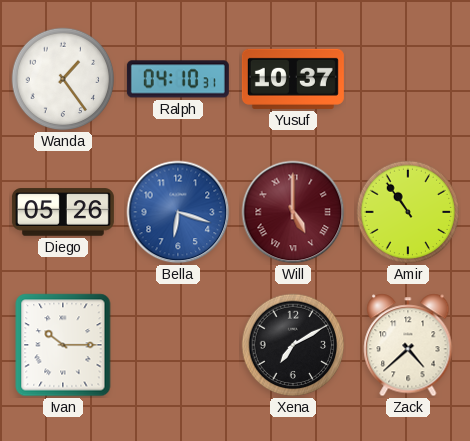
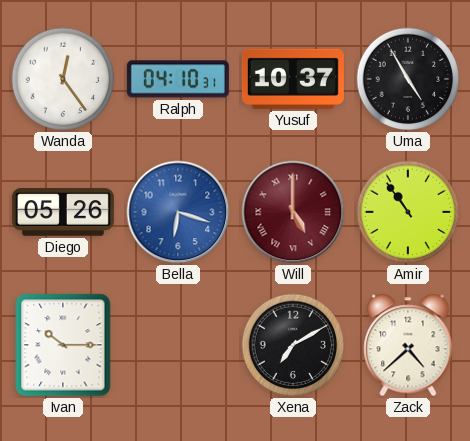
Wanda: 1:24 -> 12:24
Uma: none -> 4:55
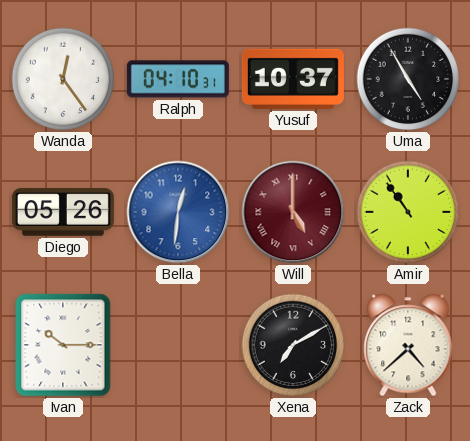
Bella: 6:18 -> 12:31
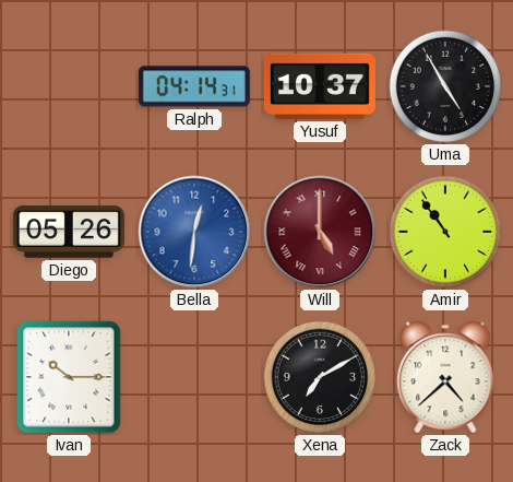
Wanda: 12:24 -> none
Ralph: 04:10 -> 04:14
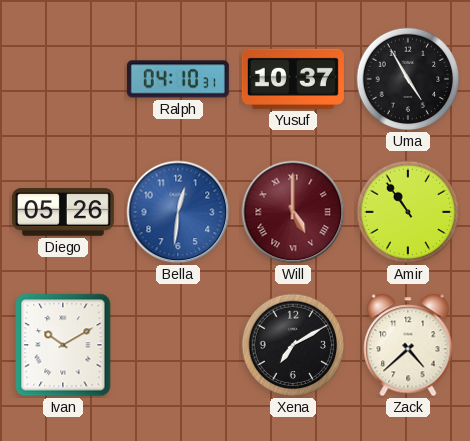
Ralph: 04:14 -> 04:10
Ivan: 10:15 -> 10:10
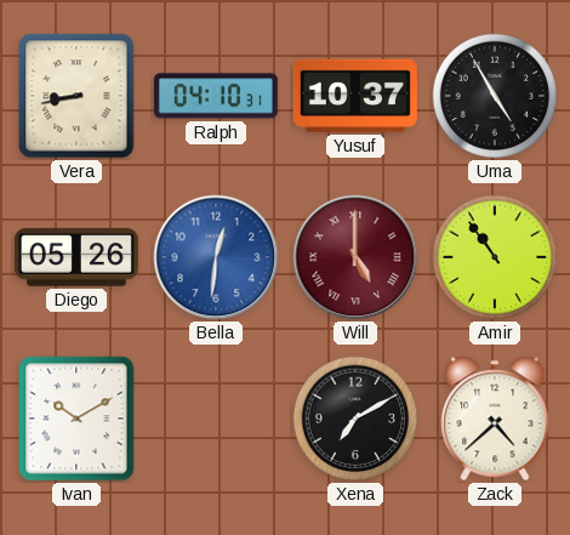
Vera: none -> 8:43
